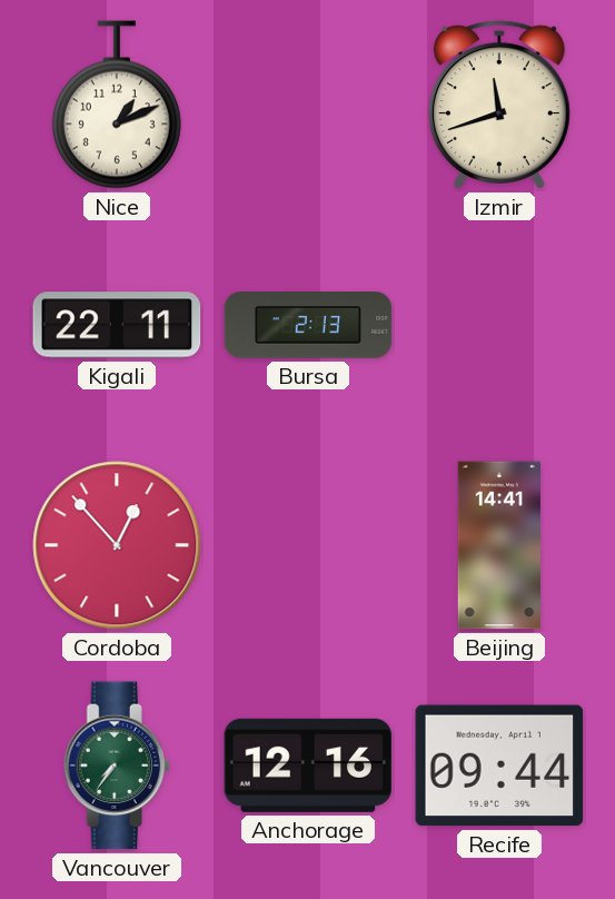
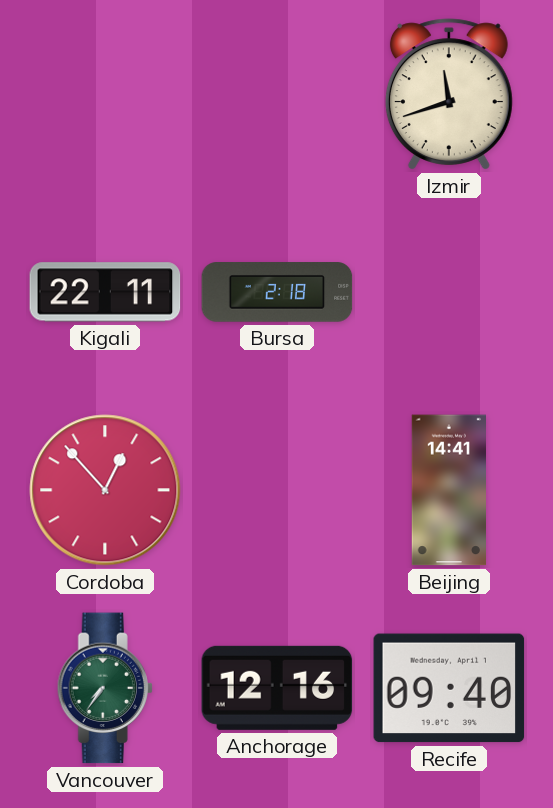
Nice: 1:11 -> none
Bursa: 2:13 -> 2:18
Recife: 09:44 -> 09:40
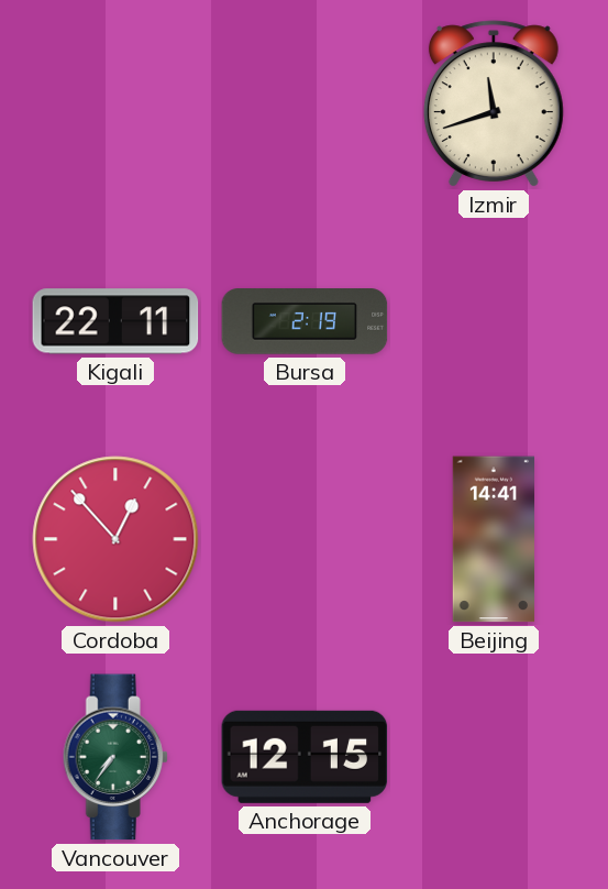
Bursa: 2:18 -> 2:19
Anchorage: 12:16 -> 12:15
Recife: 09:40 -> none
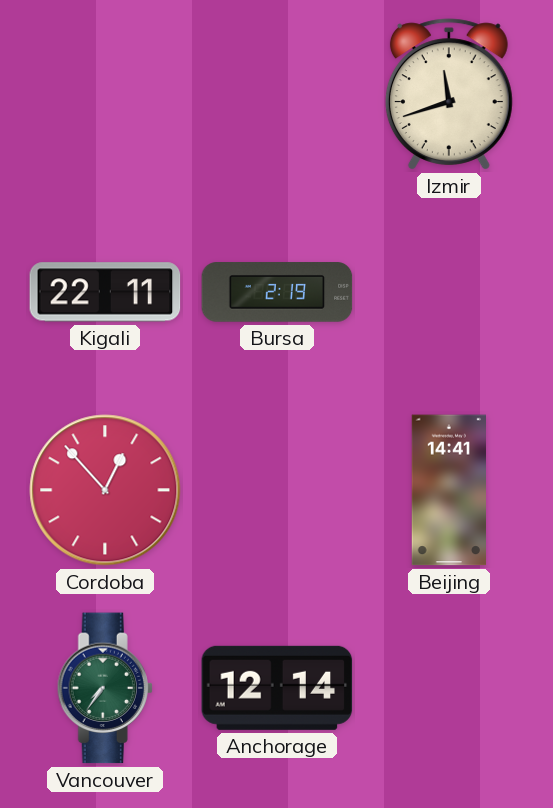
Anchorage: 12:15 -> 12:14
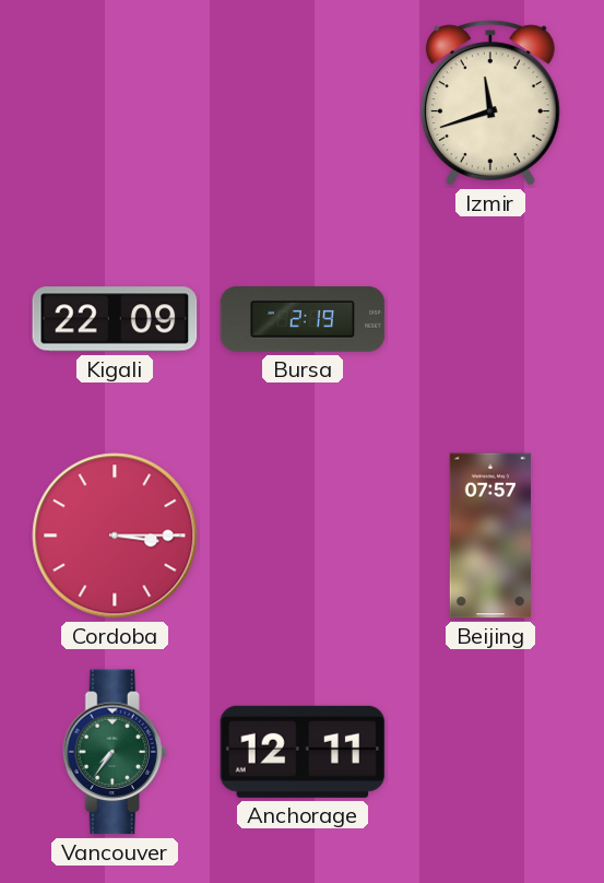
Kigali: 22:11 -> 22:09
Cordoba: 12:53 -> 3:15
Beijing: 14:41 -> 07:57
Anchorage: 12:14 -> 12:11
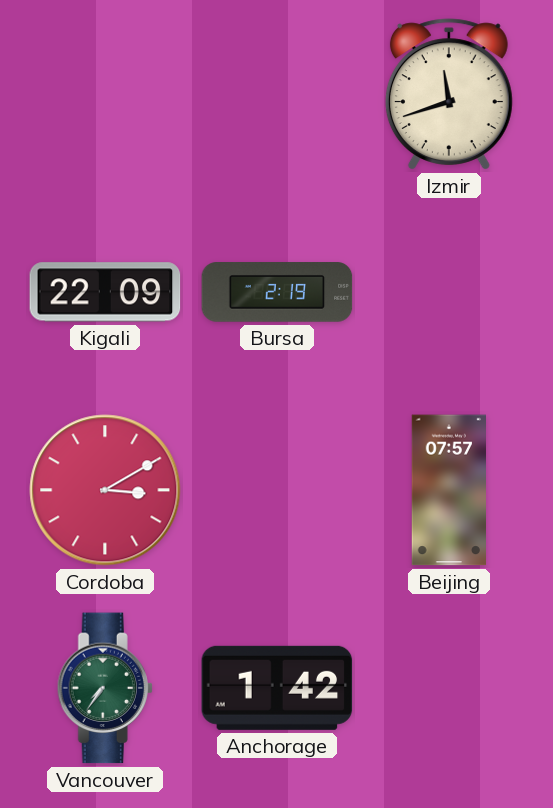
Cordoba: 3:15 -> 3:10
Anchorage: 12:11 -> 1:42
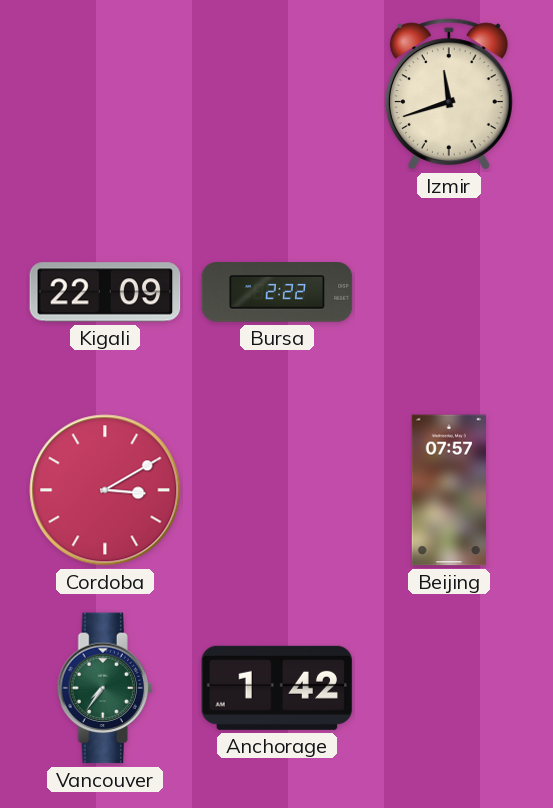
Bursa: 2:19 -> 2:22
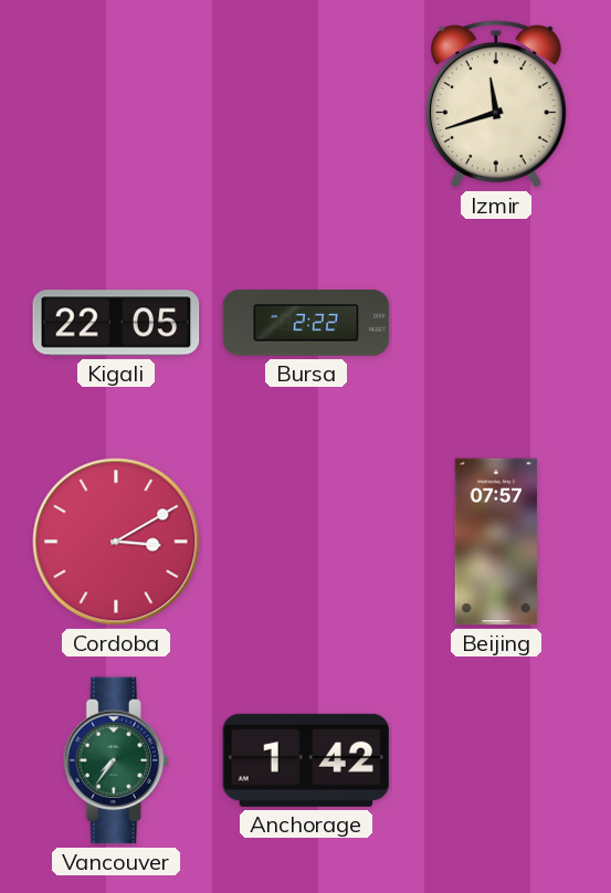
Kigali: 22:09 -> 22:05
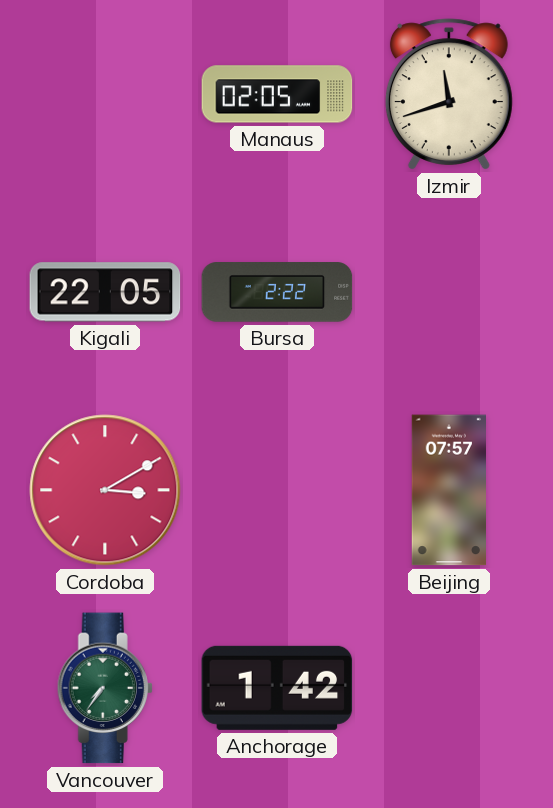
Manaus: none -> 02:05
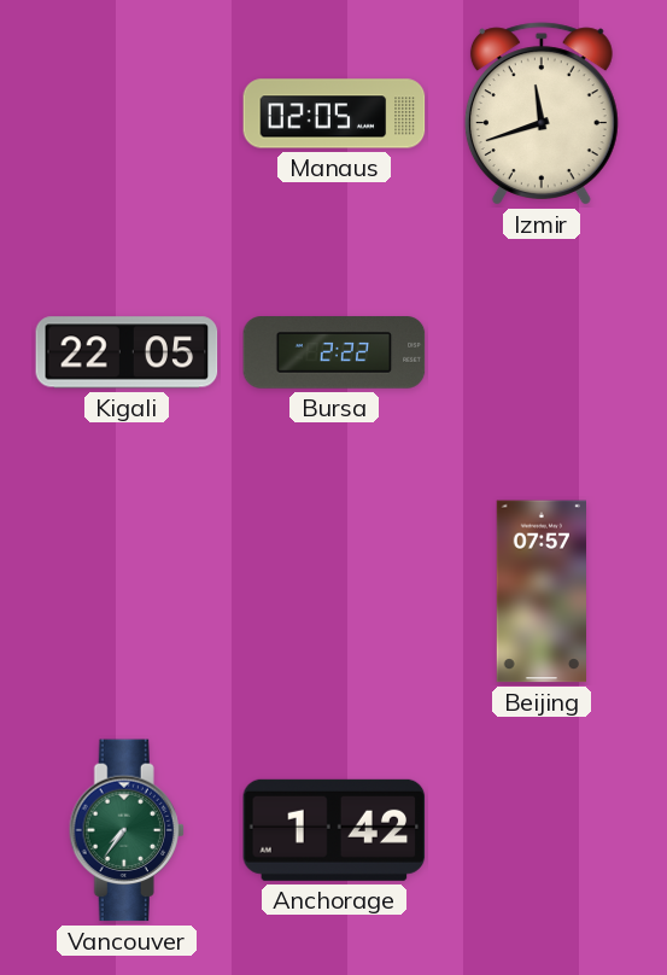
Cordoba: 3:10 -> none
